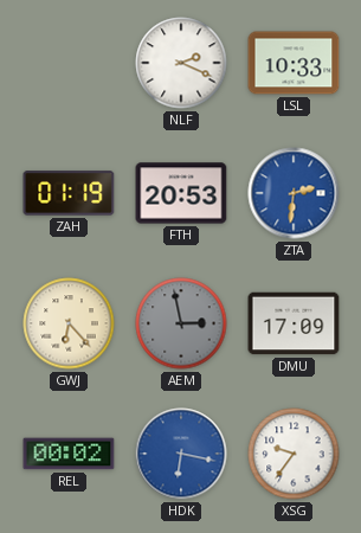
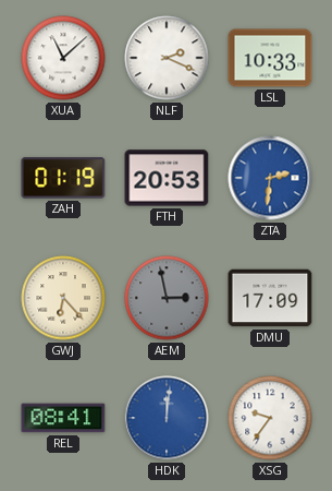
XUA: none -> 11:08
REL: 00:02 -> 08:41
HDK: 6:17 -> 12:01
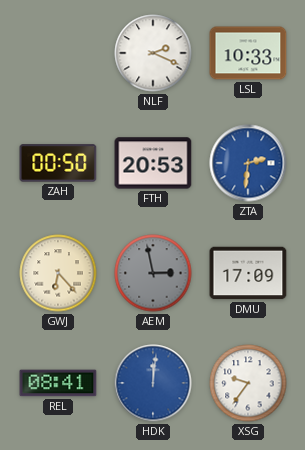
XUA: 11:08 -> none
ZAH: 01:19 -> 00:50
